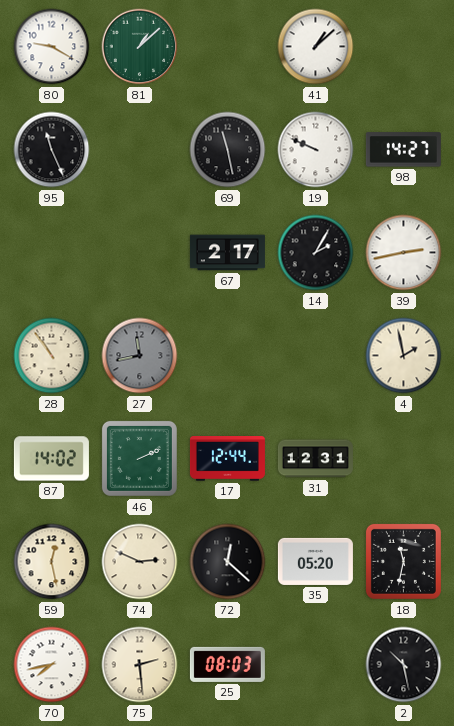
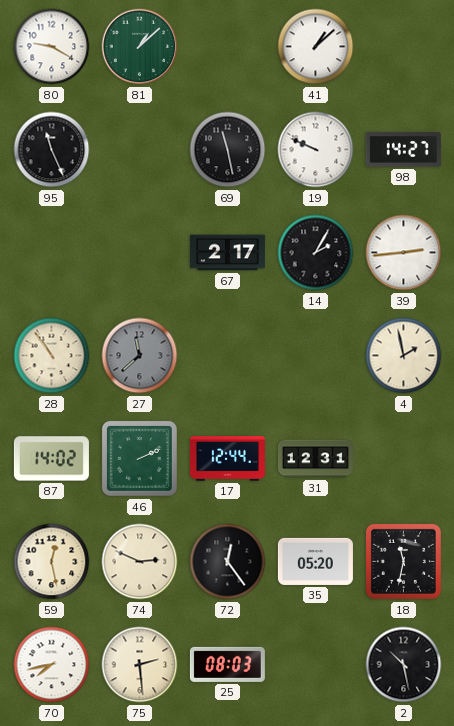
39: 2:43 -> 2:44
27: 11:43 -> 11:38
72: 12:22 -> 12:24
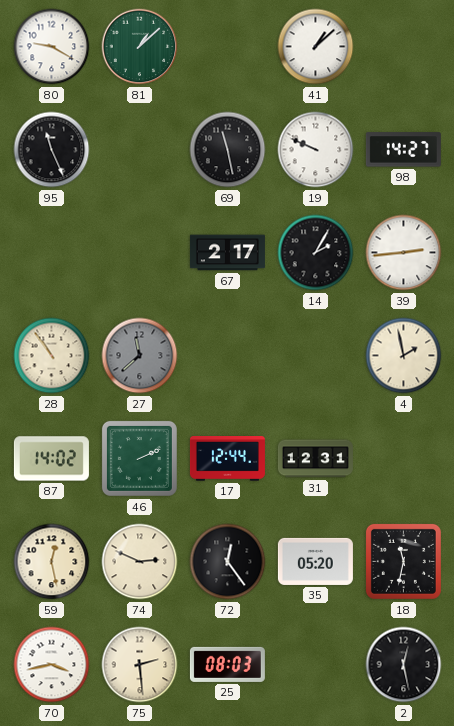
70: 7:43 -> 3:43
2: 10:28 -> 12:28
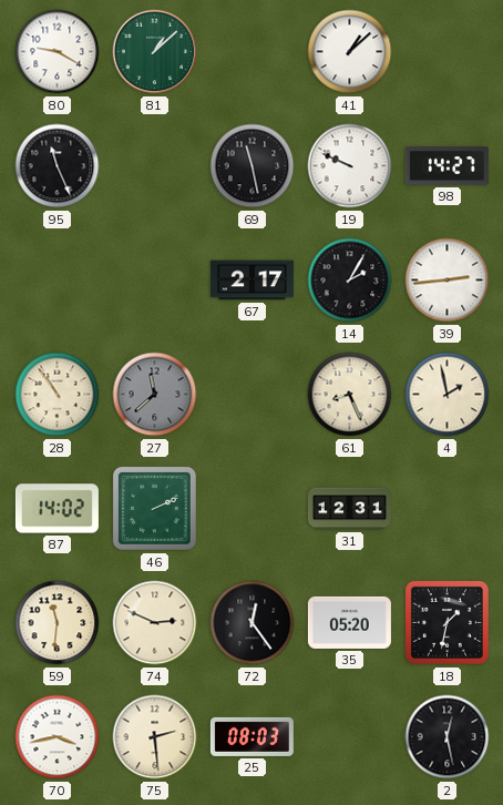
61: none -> 8:26
17: 12:44 -> none
59: 12:28 -> 11:31
18: 11:32 -> 1:32
